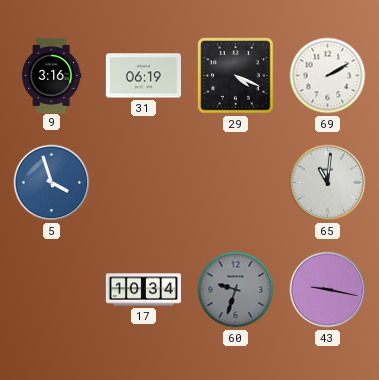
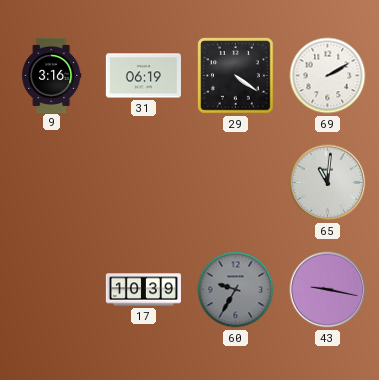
29: 4:19 -> 4:21
5: 3:57 -> none
17: 10:34 -> 10:39
60: 9:33 -> 9:35
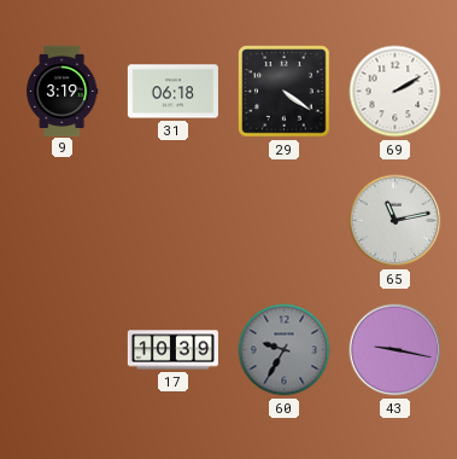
9: 3:16 -> 3:19
31: 06:19 -> 06:18
65: 11:01 -> 11:13
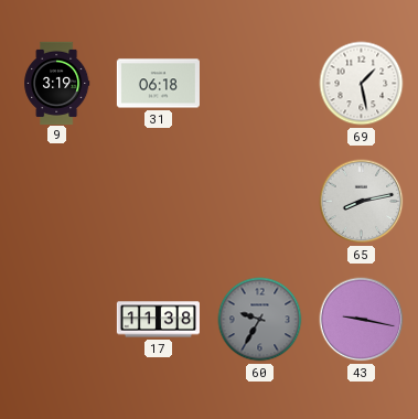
29: 4:21 -> none
69: 2:10 -> 1:28
65: 11:13 -> 8:13
17: 10:39 -> 11:38
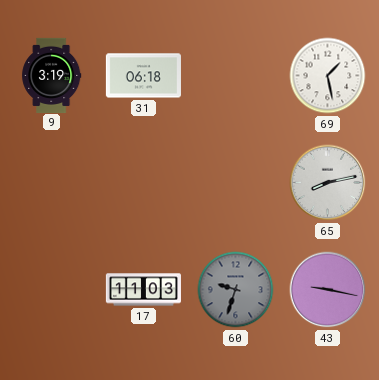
17: 11:38 -> 11:03
60: 9:35 -> 9:33
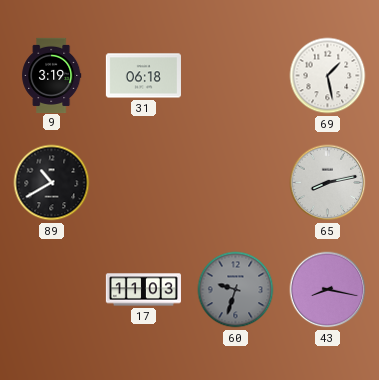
89: none -> 10:40
43: 9:17 -> 8:17
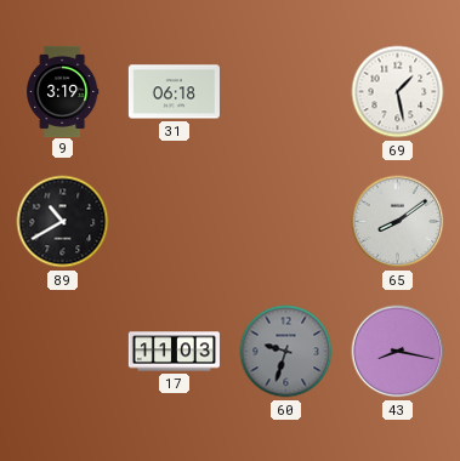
65: 8:13 -> 8:09
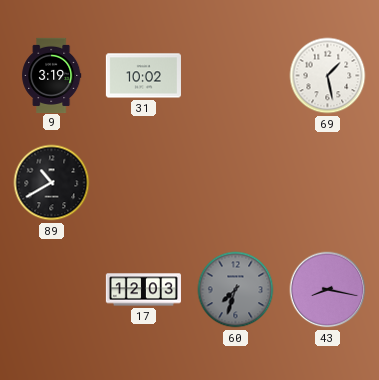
31: 06:18 -> 10:02
65: 8:09 -> none
17: 11:03 -> 12:03
60: 9:33 -> 7:33
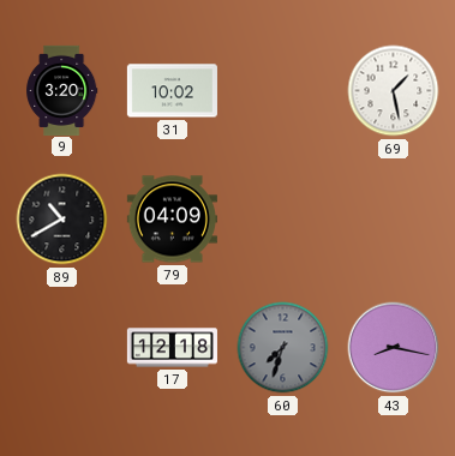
9: 3:19 -> 3:20
79: none -> 04:09
17: 12:03 -> 12:18
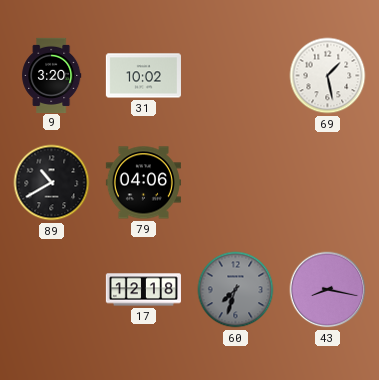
79: 04:09 -> 04:06
